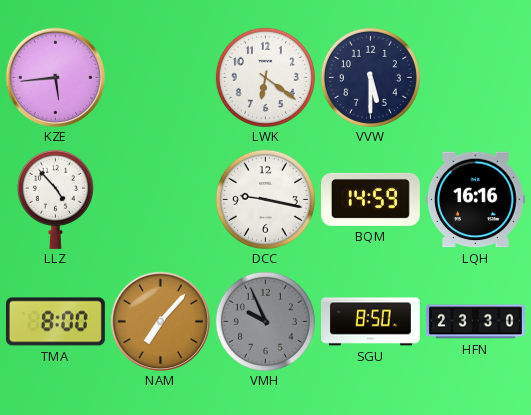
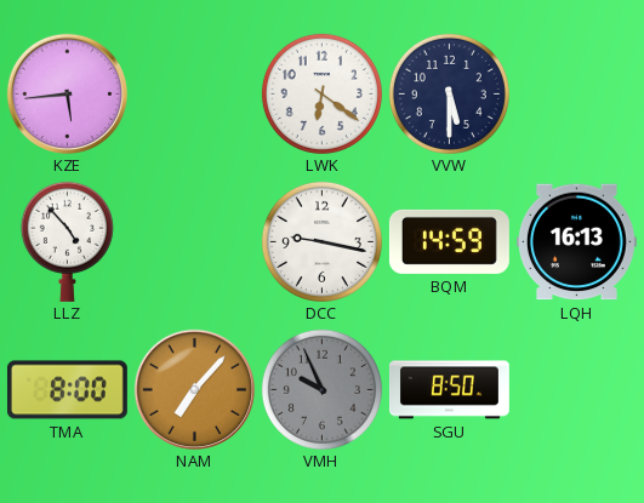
LQH: 16:16 -> 16:13
HFN: 23:30 -> none
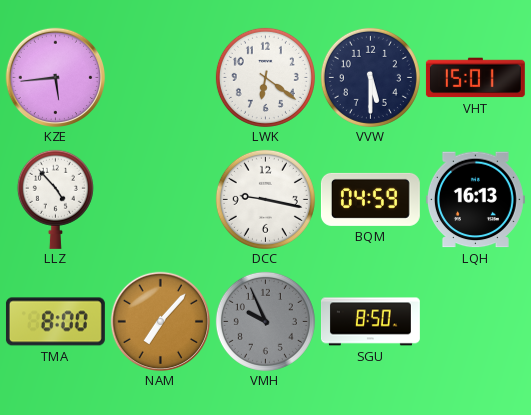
VHT: none -> 15:01
BQM: 14:59 -> 04:59
